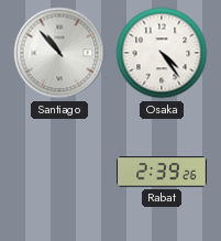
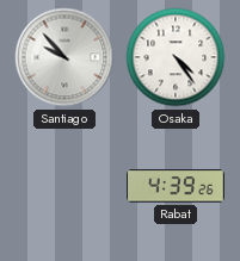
Santiago: 10:53 -> 9:53
Rabat: 2:39 -> 4:39
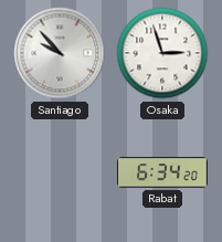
Osaka: 4:24 -> 2:57
Rabat: 4:39 -> 6:34
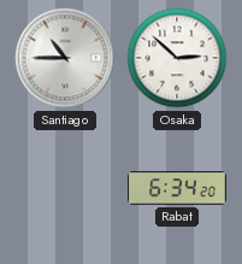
Santiago: 9:53 -> 10:45
Osaka: 2:57 -> 2:52
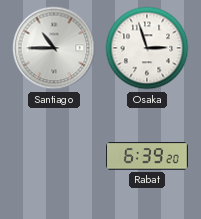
Osaka: 2:52 -> 2:57
Rabat: 6:34 -> 6:39
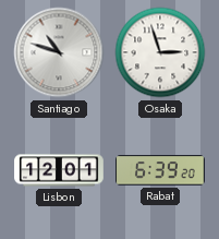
Santiago: 10:45 -> 10:48
Lisbon: none -> 12:01
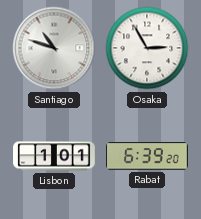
Osaka: 2:57 -> 2:55
Lisbon: 12:01 -> 1:01
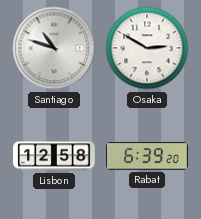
Osaka: 2:55 -> 2:50
Lisbon: 1:01 -> 12:58
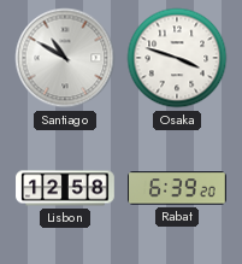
Santiago: 10:48 -> 10:50
Osaka: 2:50 -> 3:48
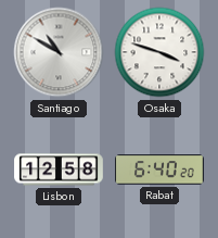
Rabat: 6:39 -> 6:40
